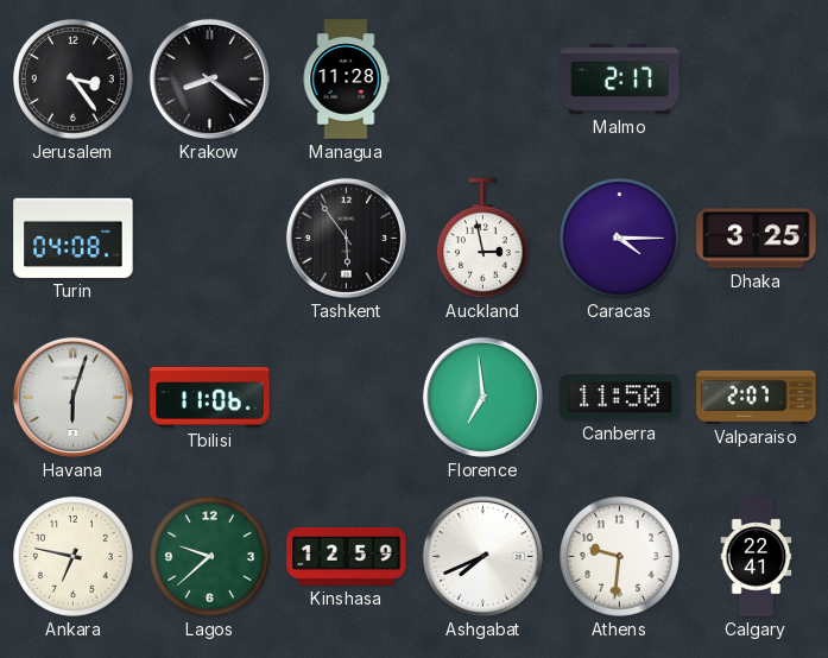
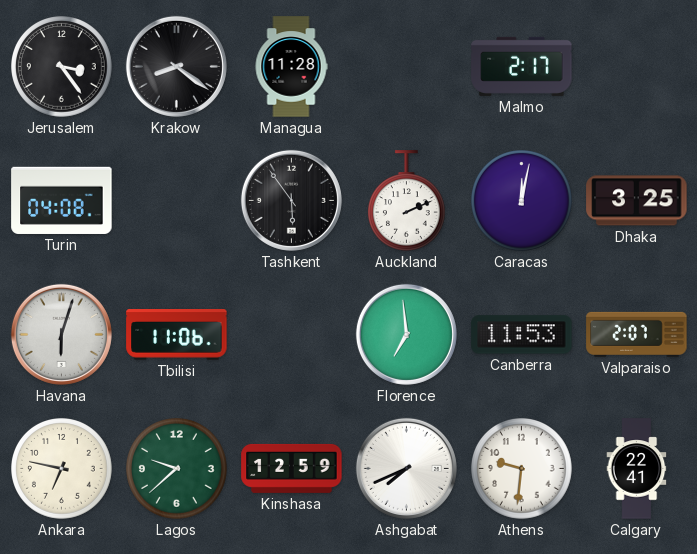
Auckland: 2:58 -> 2:11
Caracas: 4:15 -> 12:02
Canberra: 11:50 -> 11:53
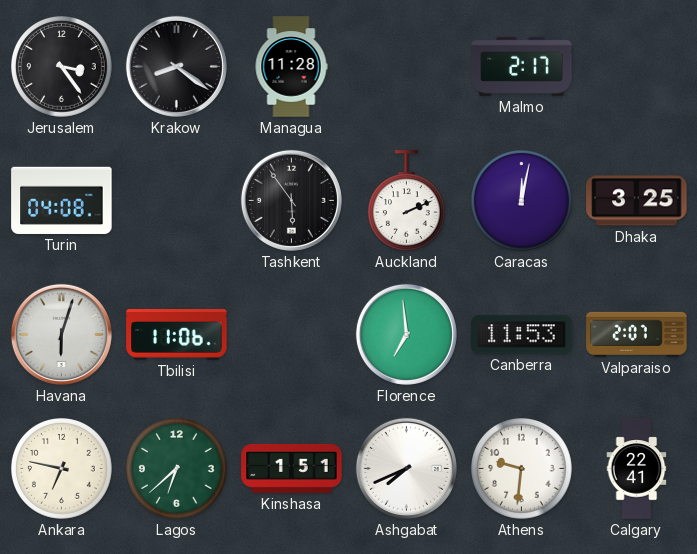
Lagos: 9:38 -> 6:38
Kinshasa: 12:59 -> 1:51
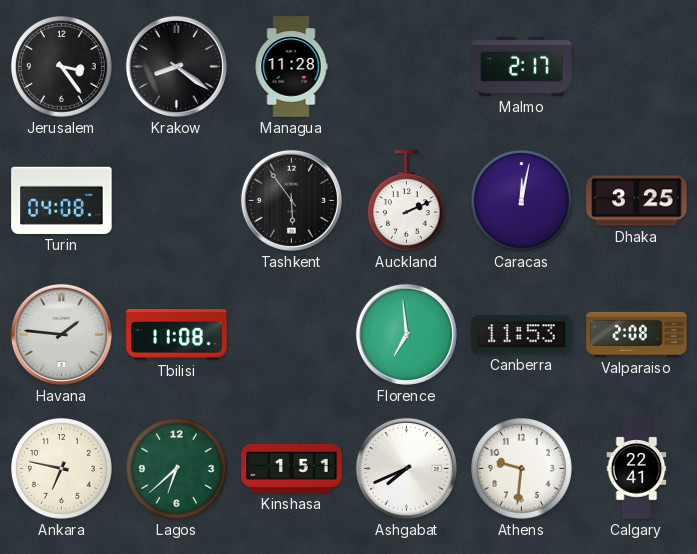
Havana: 6:03 -> 1:46
Tbilisi: 11:06 -> 11:08
Valparaiso: 2:07 -> 2:08
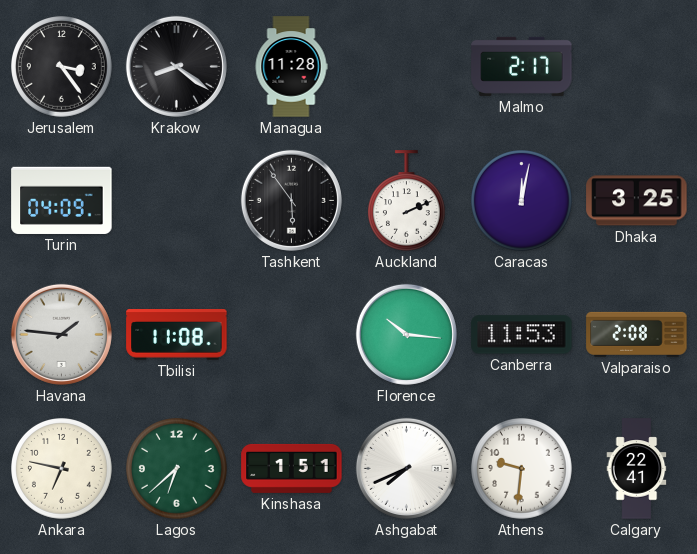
Turin: 04:08 -> 04:09
Florence: 6:59 -> 10:16
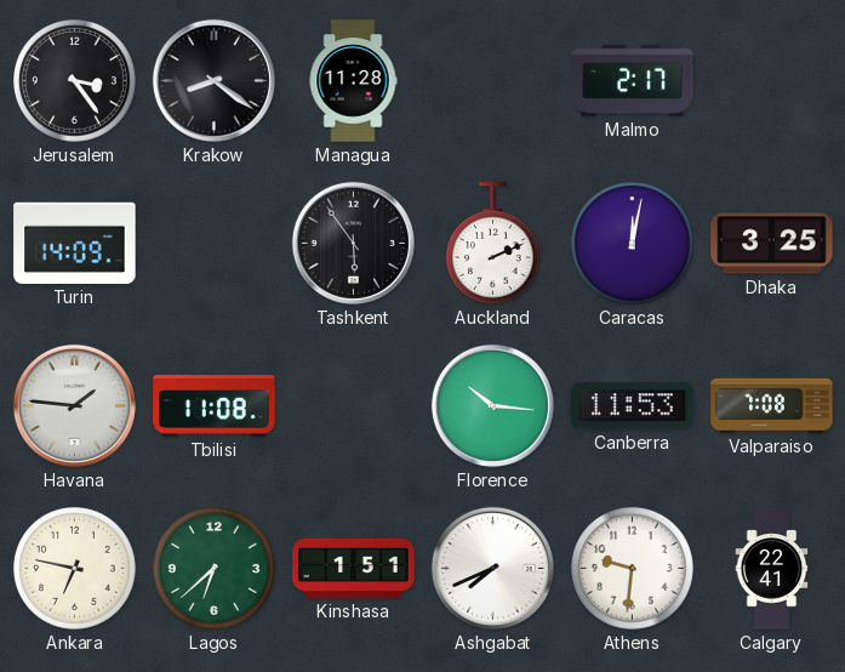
Turin: 04:09 -> 14:09
Valparaiso: 2:08 -> 7:08
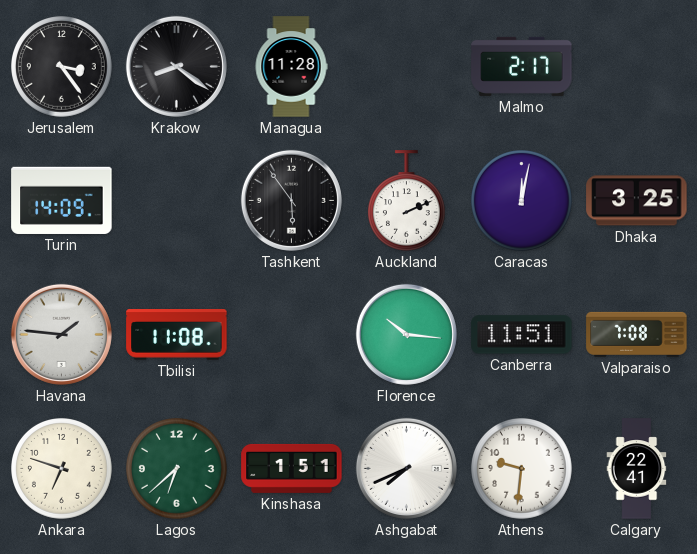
Canberra: 11:53 -> 11:51
Ankara: 6:47 -> 6:48
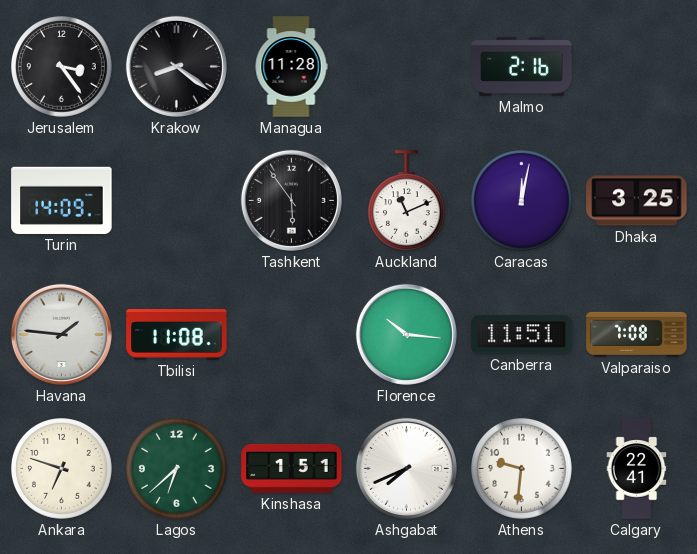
Malmo: 2:17 -> 2:16
Auckland: 2:11 -> 11:11
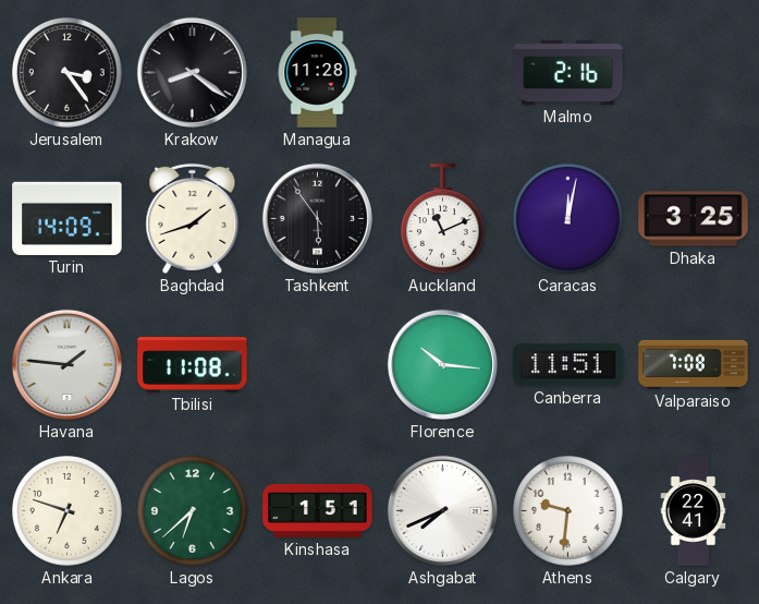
Baghdad: none -> 1:42
